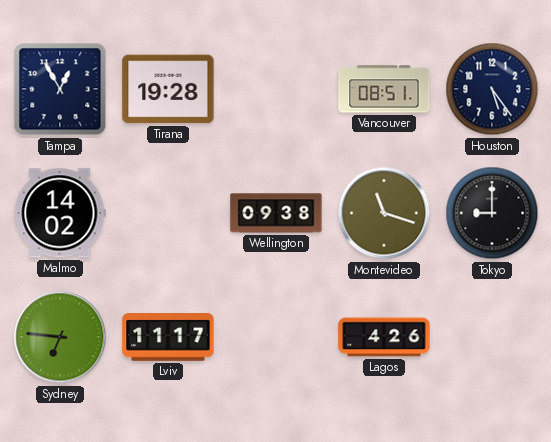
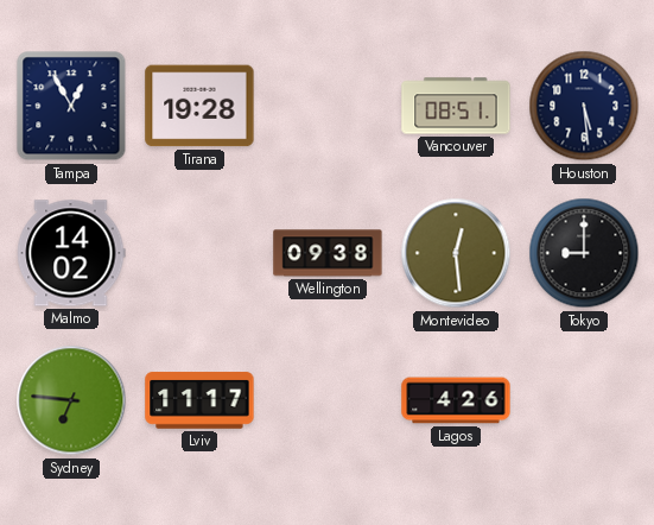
Houston: 5:24 -> 5:29
Montevideo: 11:18 -> 12:29
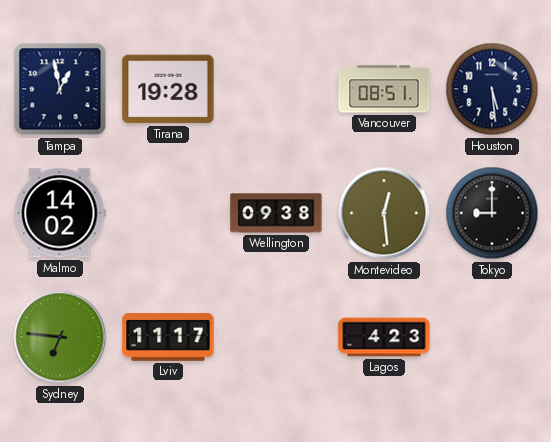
Tampa: 12:55 -> 12:58
Lagos: 4:26 -> 4:23
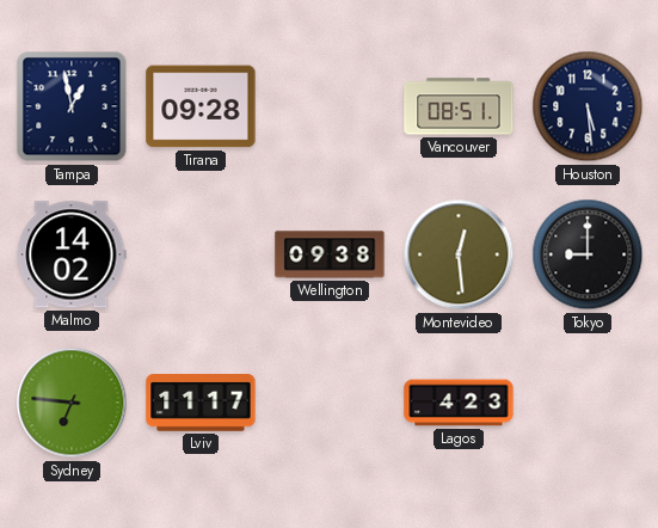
Tirana: 19:28 -> 09:28
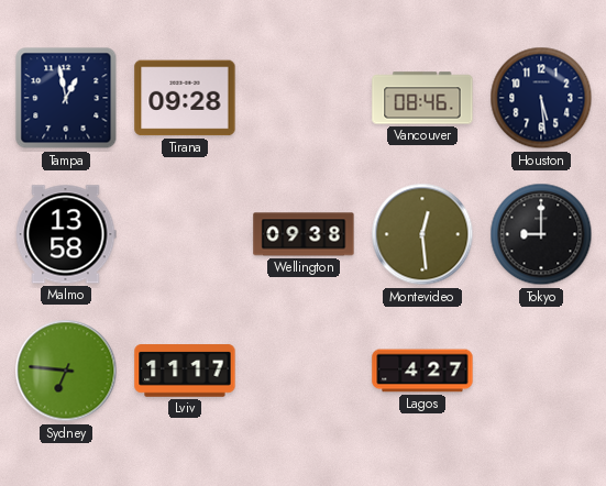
Vancouver: 08:51 -> 08:46
Malmo: 14:02 -> 13:58
Lagos: 4:23 -> 4:27
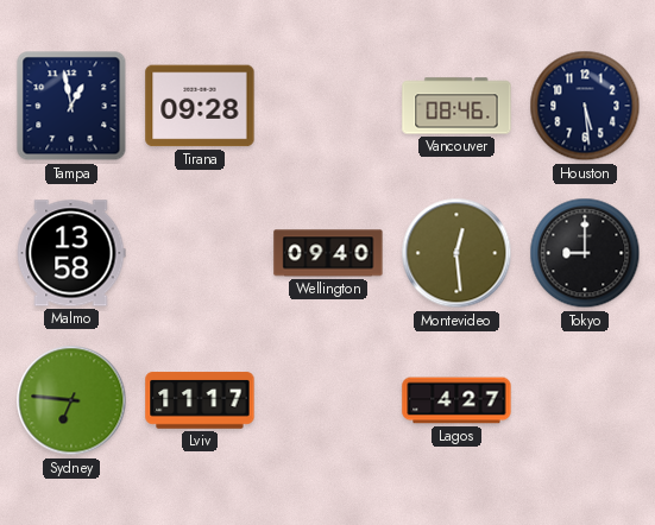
Wellington: 09:38 -> 09:40
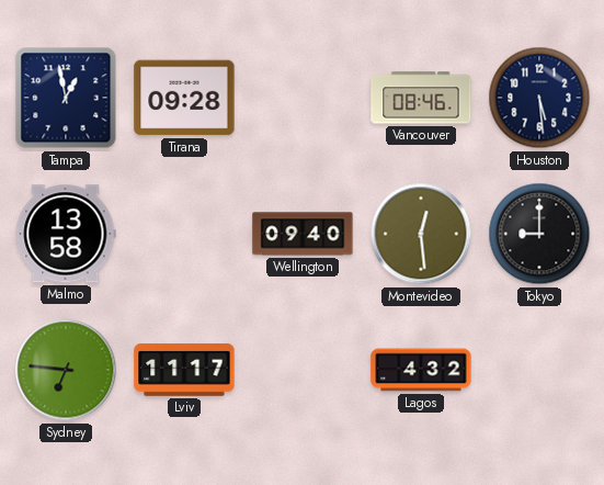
Lagos: 4:27 -> 4:32
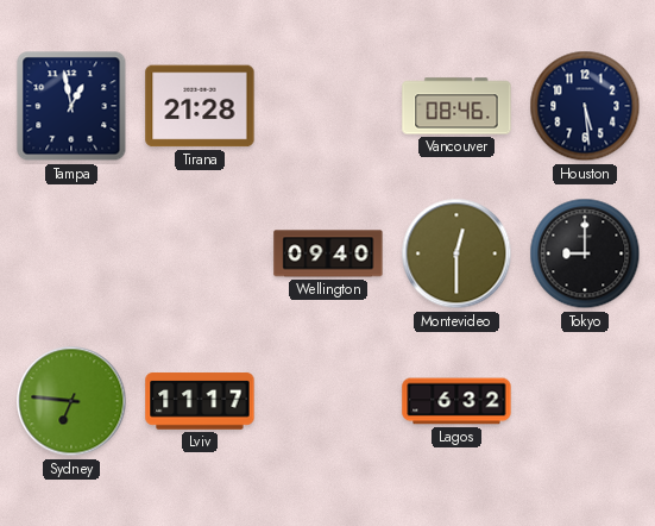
Tirana: 09:28 -> 21:28
Malmo: 13:58 -> none
Montevideo: 12:29 -> 12:30
Lagos: 4:32 -> 6:32
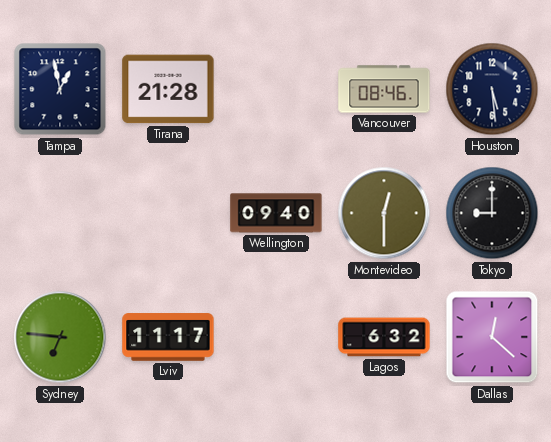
Dallas: none -> 12:22
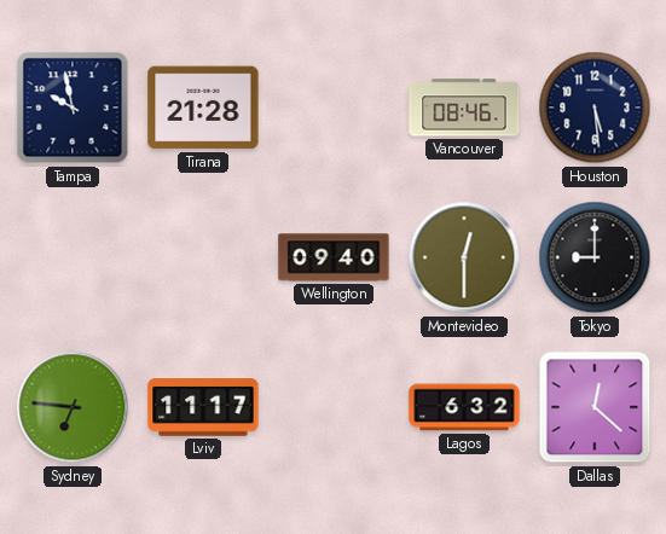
Tampa: 12:58 -> 9:58
